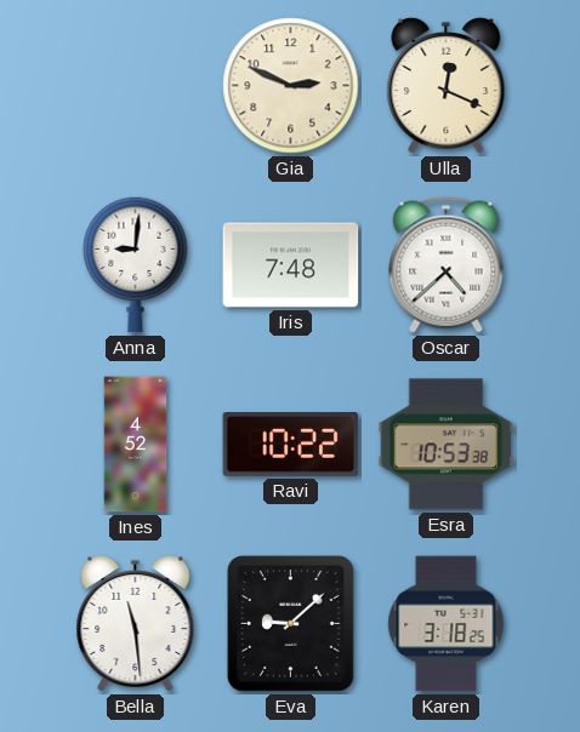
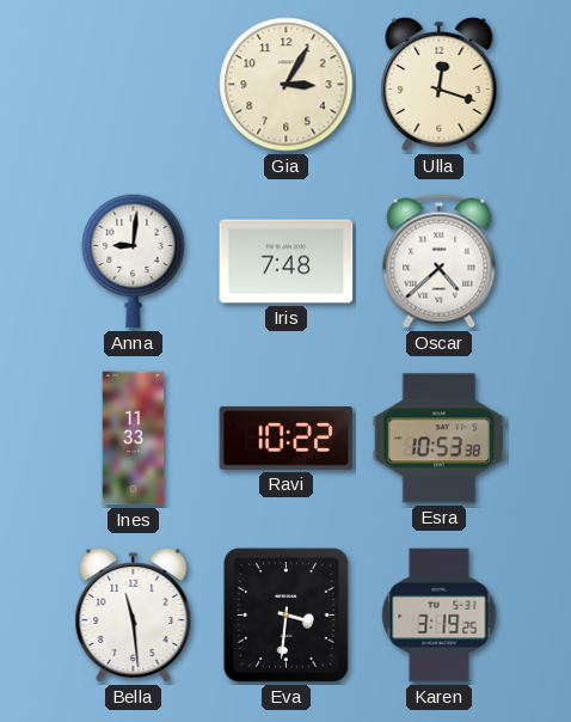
Gia: 2:49 -> 3:05
Ulla: 12:19 -> 12:18
Ines: 4:52 -> 11:33
Eva: 9:08 -> 3:31
Karen: 3:18 -> 3:19
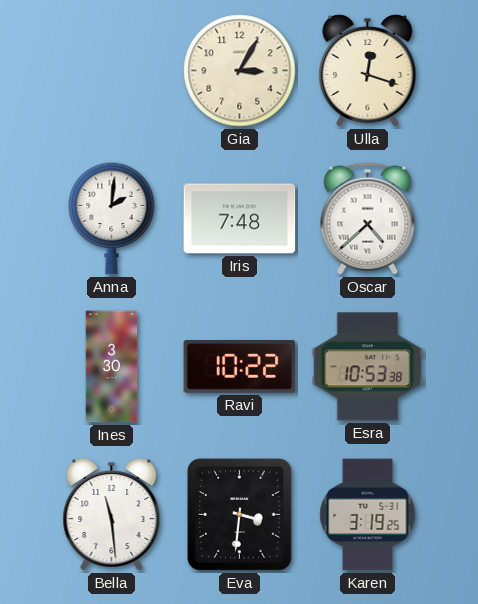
Anna: 9:01 -> 2:01
Ines: 11:33 -> 3:30
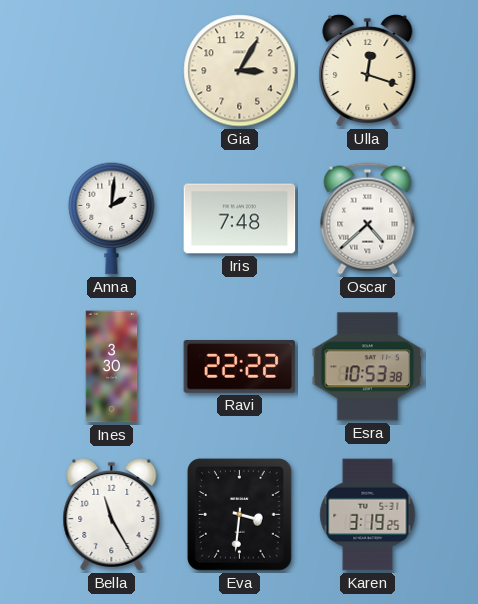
Ravi: 10:22 -> 22:22
Bella: 11:29 -> 11:25
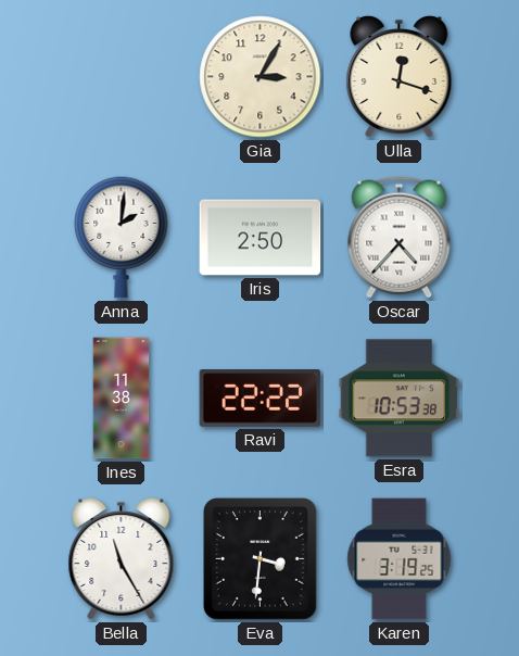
Iris: 7:48 -> 2:50
Oscar: 4:38 -> 4:37
Ines: 3:30 -> 11:38
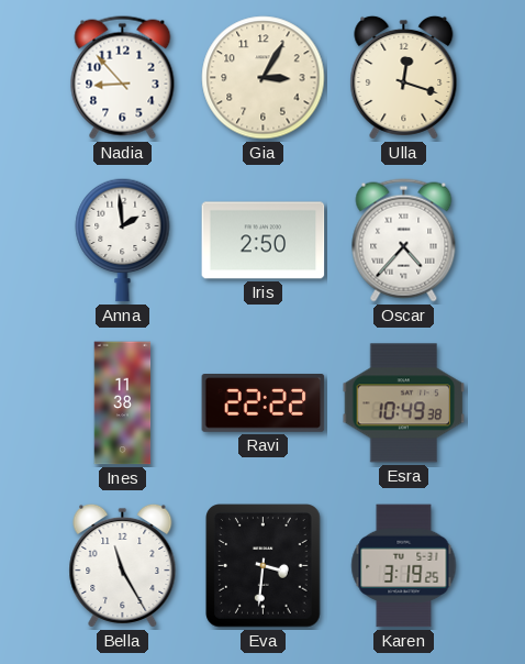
Nadia: none -> 8:53
Anna: 2:01 -> 1:59
Esra: 10:53 -> 10:49
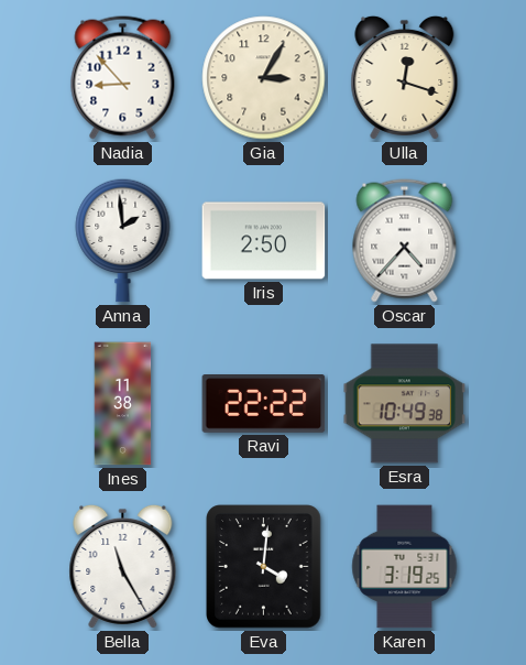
Eva: 3:31 -> 4:01
